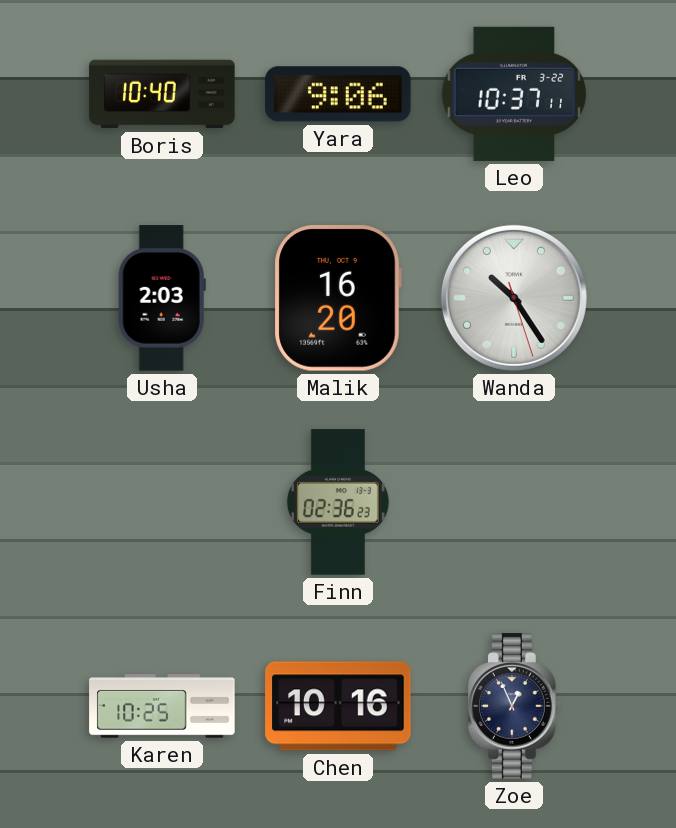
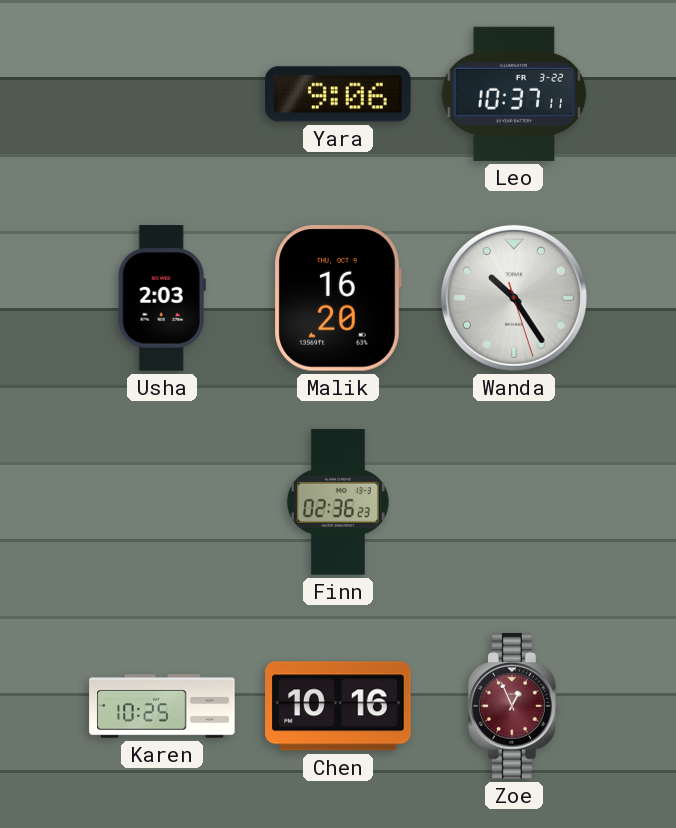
Boris: 10:40 -> none
Zoe dial: navy -> burgundy
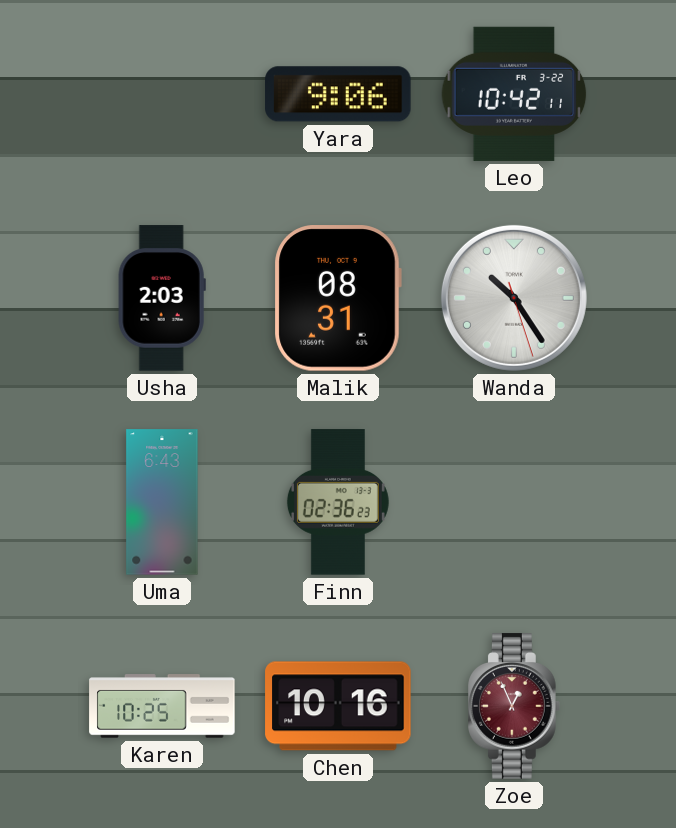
Leo: 10:37 -> 10:42
Malik: 16:20 -> 08:31
Uma: none -> 6:43
